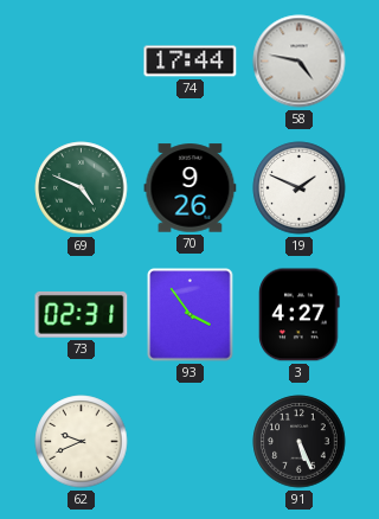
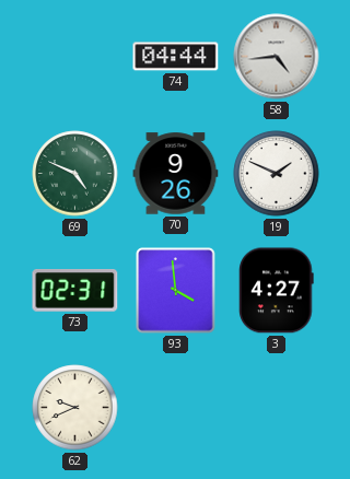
74: 17:44 -> 04:44
58: 4:47 -> 4:44
93: 3:54 -> 3:59
91: 5:26 -> none
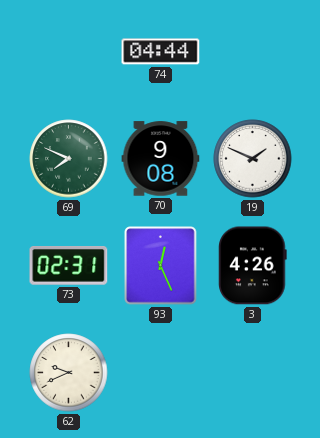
58: 4:44 -> none
69: 4:49 -> 7:49
70: 9:26 -> 9:08
93: 3:59 -> 12:26
3: 4:27 -> 4:26
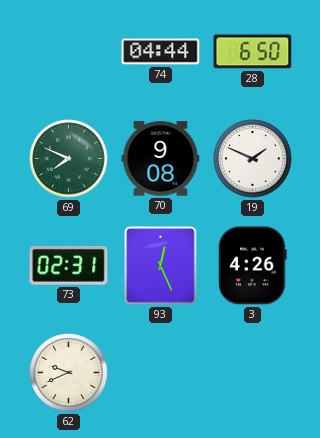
28: none -> 6:50
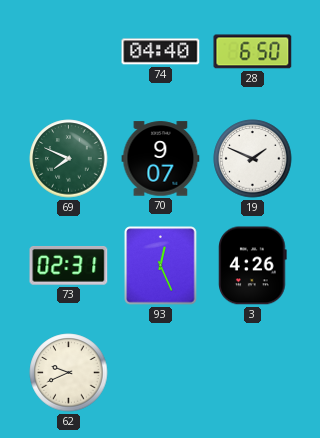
74: 04:44 -> 04:40
70: 9:08 -> 9:07
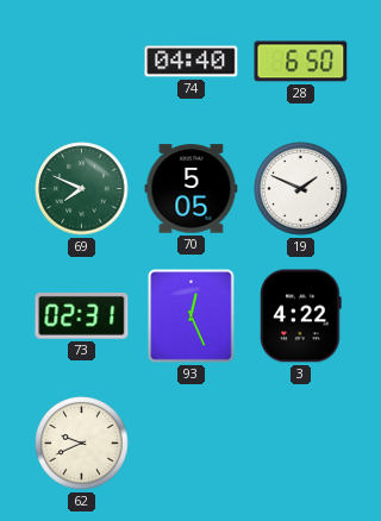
70: 9:07 -> 5:05
3: 4:26 -> 4:22
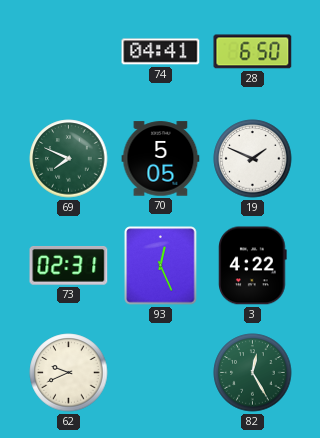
74: 04:40 -> 04:41
82: none -> 12:25
